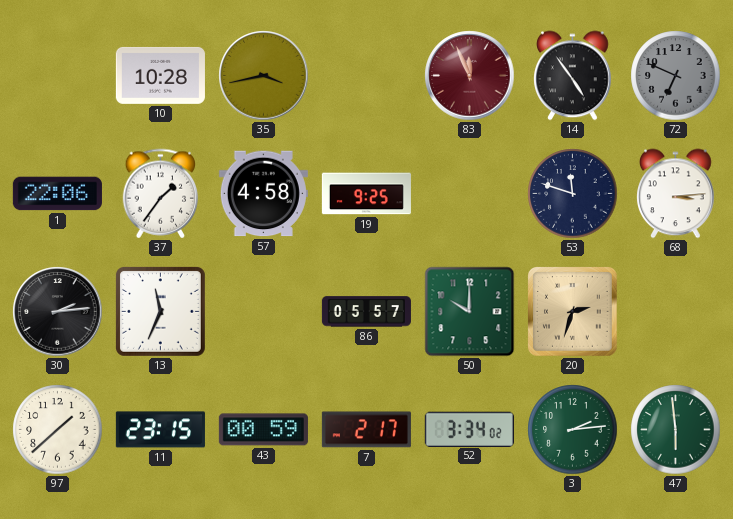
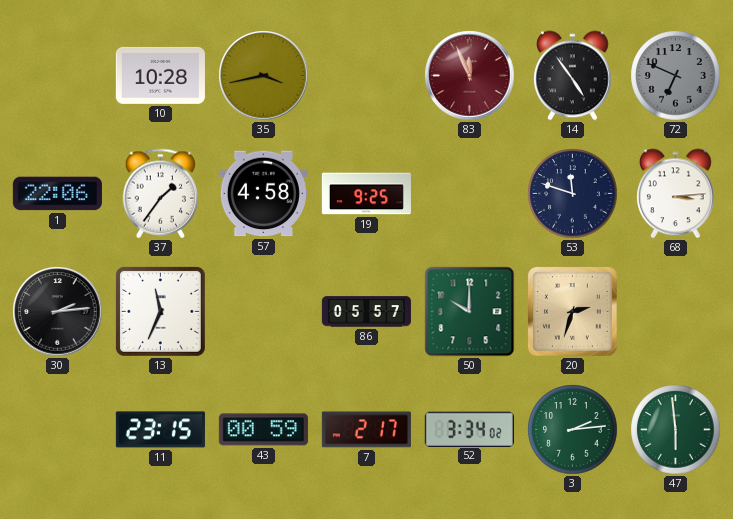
97: 1:38 -> none
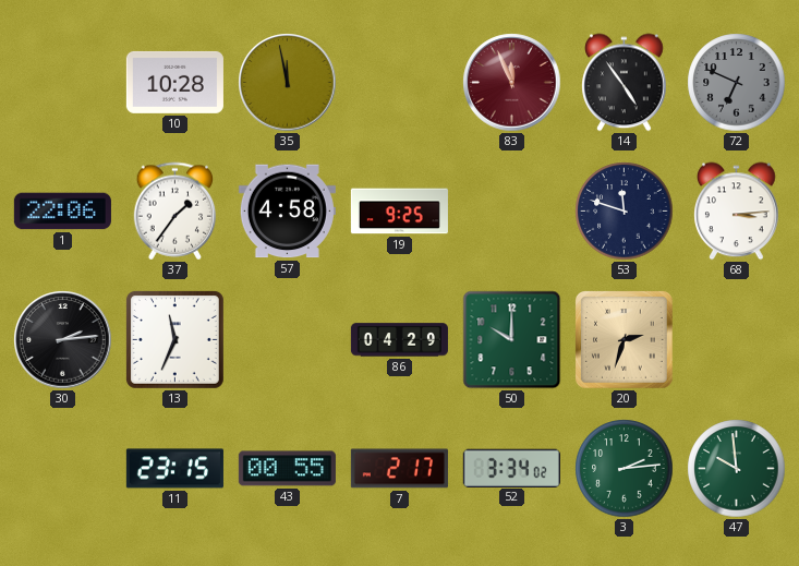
35: 3:43 -> 11:58
86: 05:57 -> 04:29
43: 00:59 -> 00:55
47: 5:59 -> 9:59
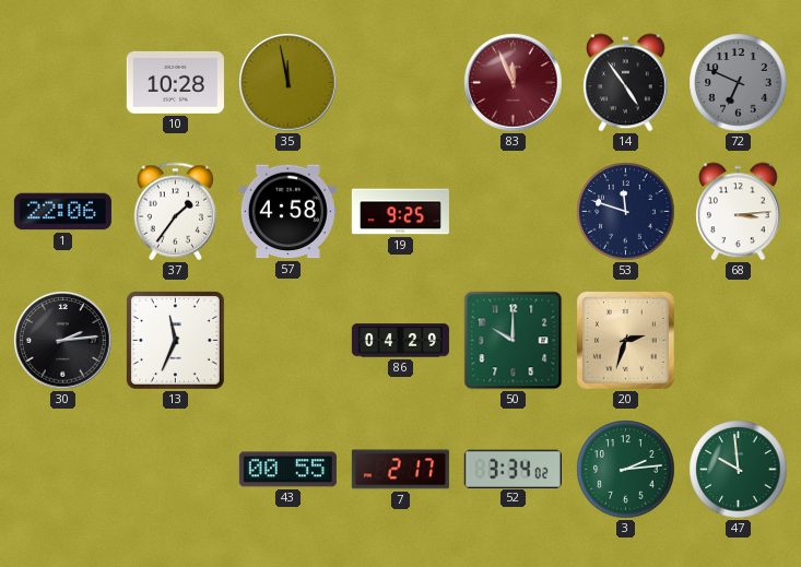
11: 23:15 -> none
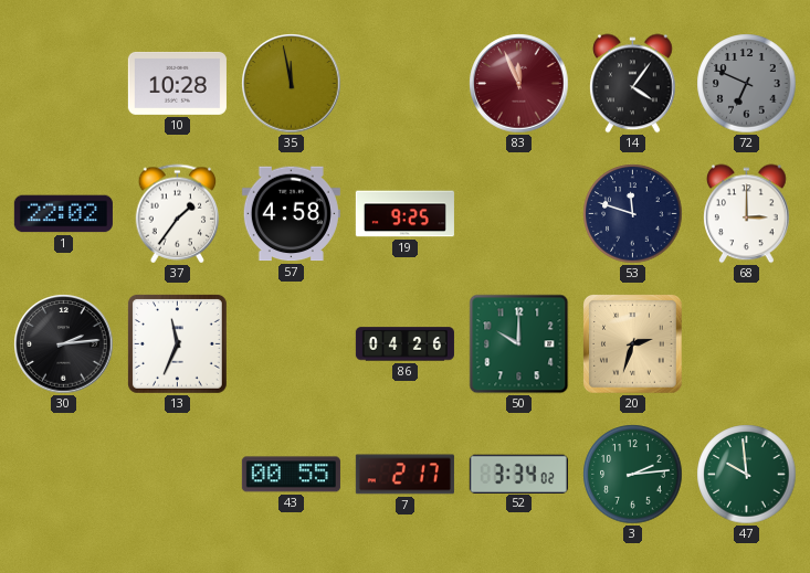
14: 4:54 -> 4:06
1: 22:06 -> 22:02
68: 3:14 -> 3:00
86: 04:29 -> 04:26
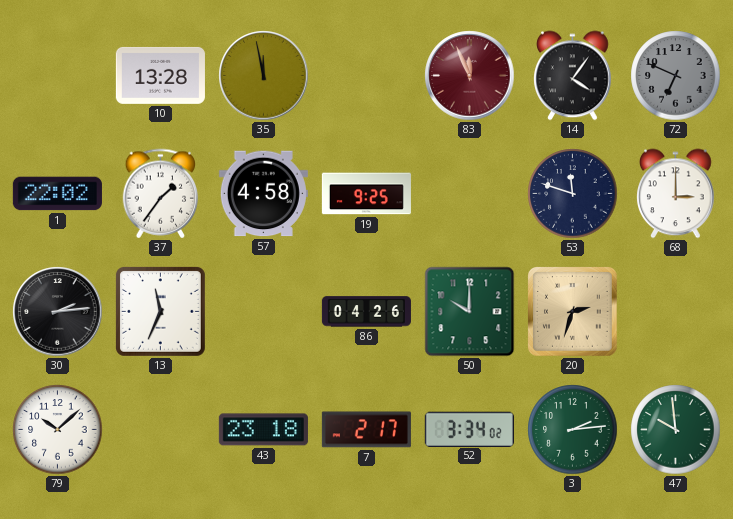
10: 10:28 -> 13:28
79: none -> 10:08
43: 00:55 -> 23:18
